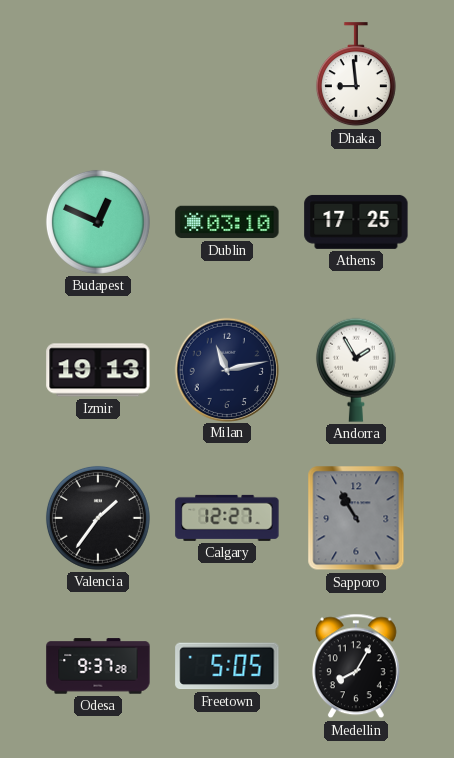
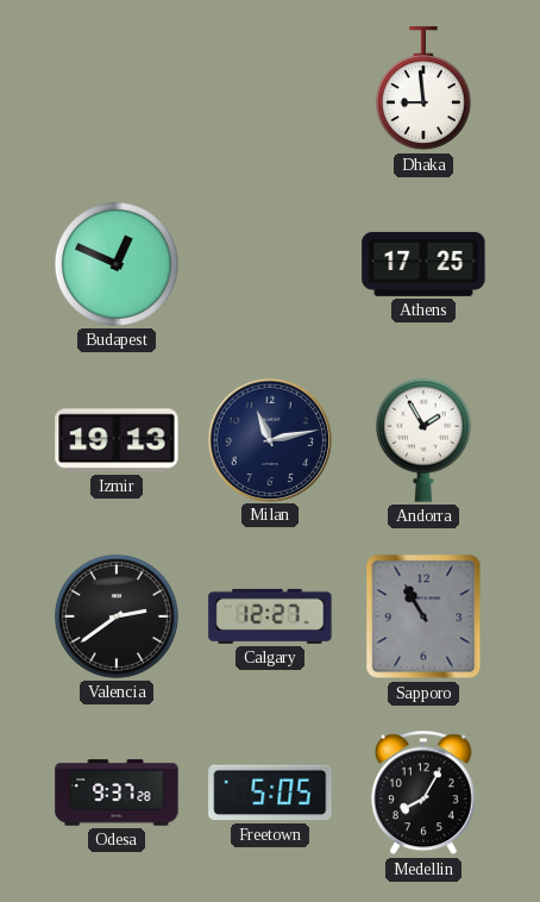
Dublin: 03:10 -> none
Valencia: 1:36 -> 2:39
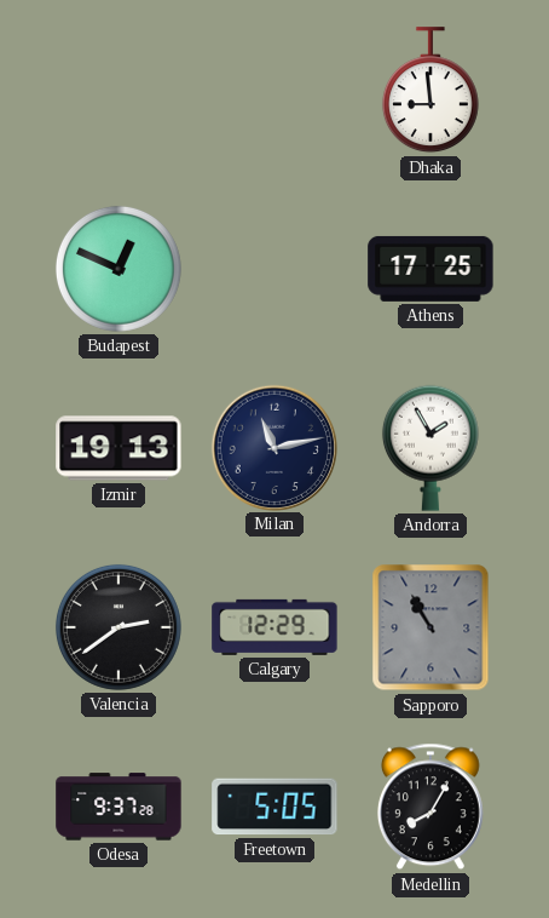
Calgary: 12:27 -> 12:29
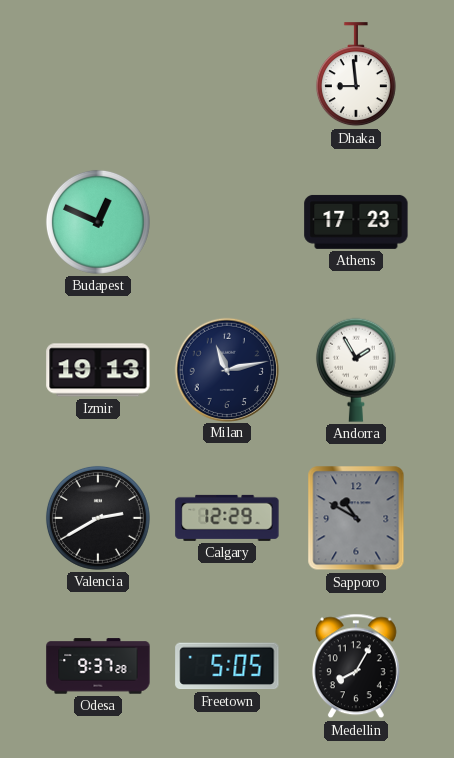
Athens: 17:25 -> 17:23
Valencia: 2:39 -> 2:40
Sapporo: 10:55 -> 10:50
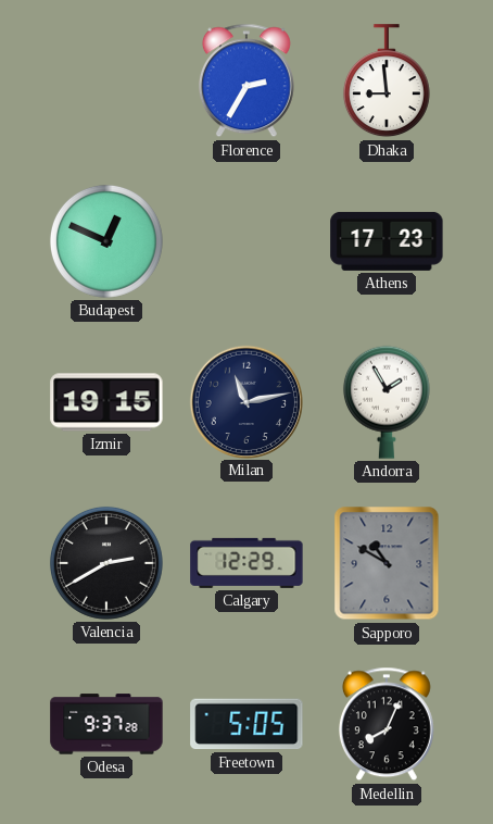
Florence: none -> 2:35
Izmir: 19:13 -> 19:15
Medellin: 8:05 -> 8:04
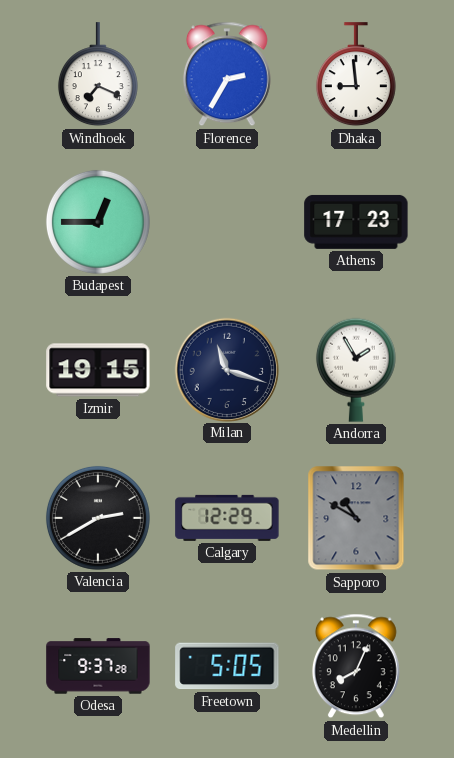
Windhoek: none -> 7:19
Budapest: 12:49 -> 12:45
Milan: 11:13 -> 11:18
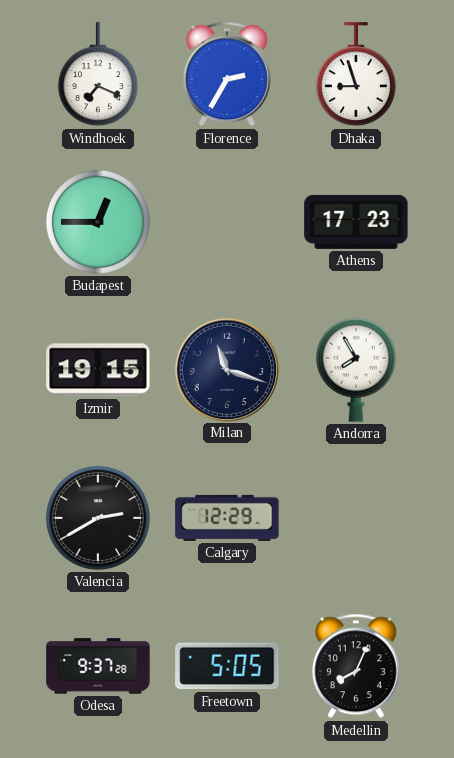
Dhaka: 8:59 -> 8:57
Andorra: 1:55 -> 7:55
Sapporo: 10:50 -> none
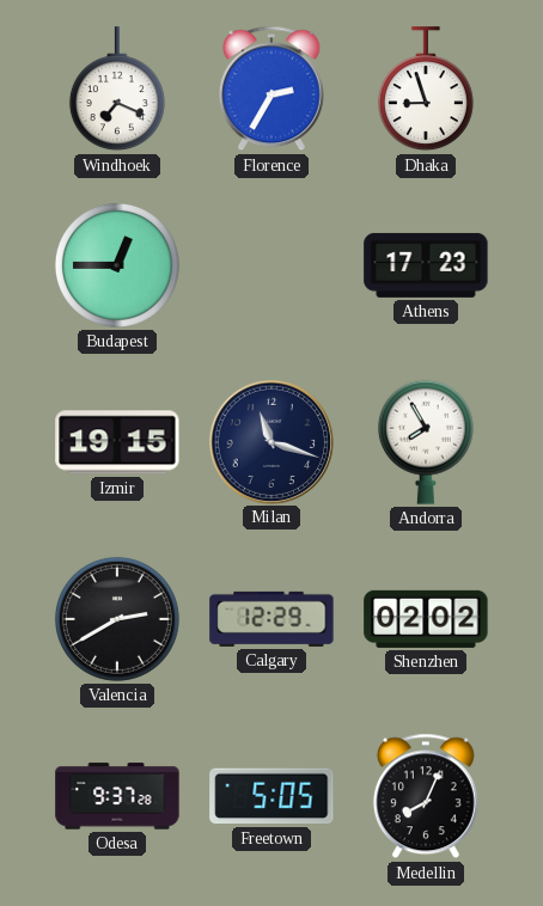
Shenzhen: none -> 02:02
